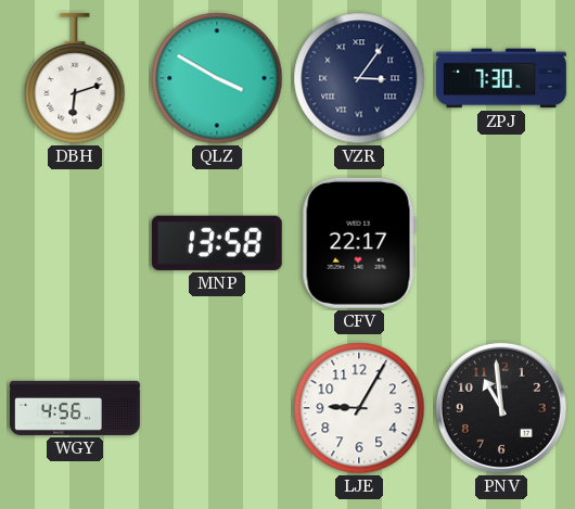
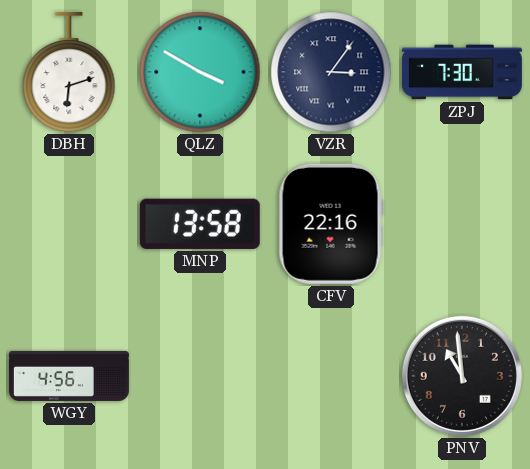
CFV: 22:17 -> 22:16
LJE: 9:05 -> none
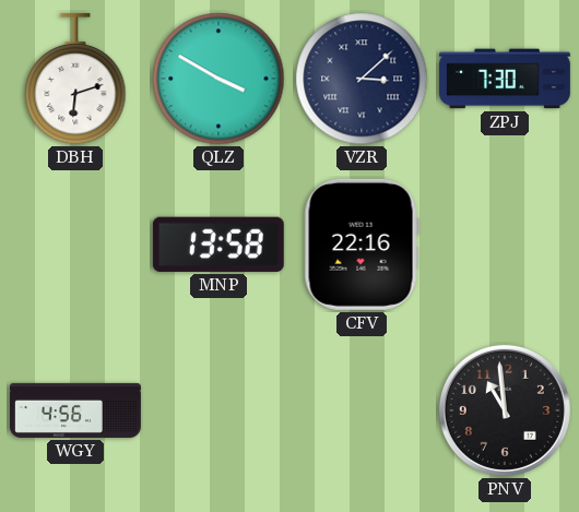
VZR: 3:06 -> 3:08
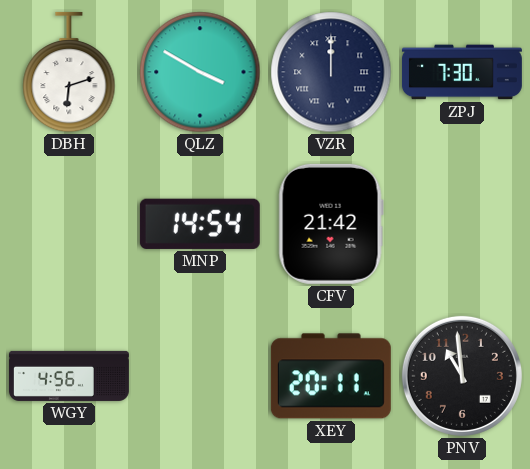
VZR: 3:08 -> 12:00
MNP: 13:58 -> 14:54
CFV: 22:16 -> 21:42
XEY: none -> 20:11
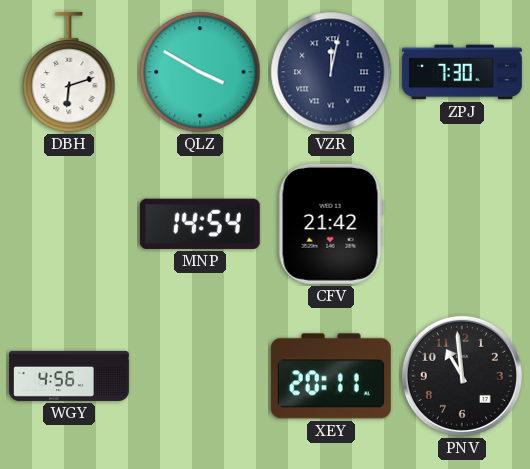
VZR: 12:00 -> 12:02
